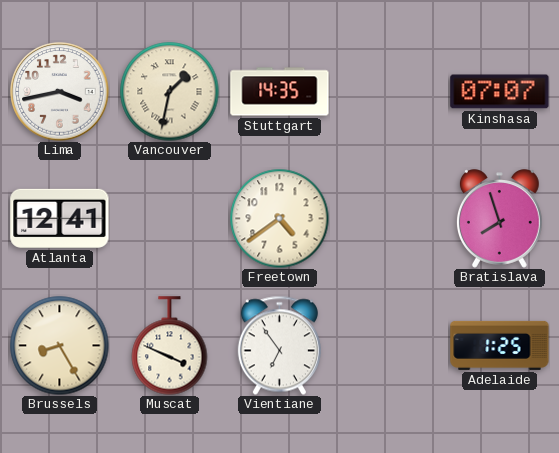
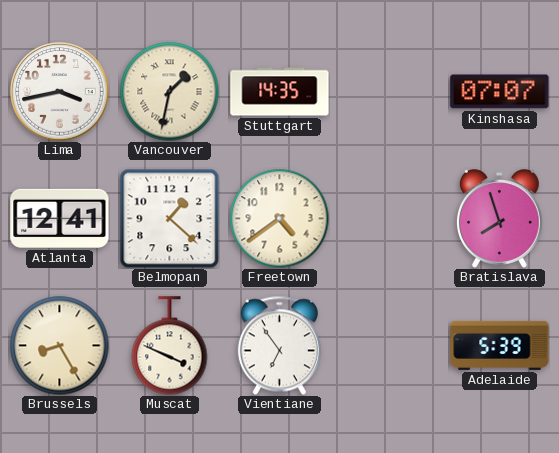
Belmopan: none -> 1:22
Adelaide: 1:25 -> 5:39
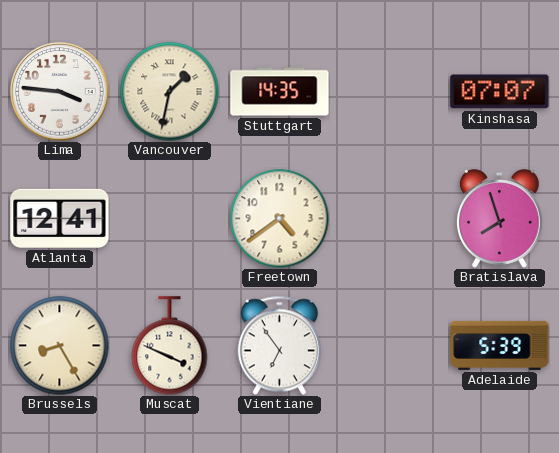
Lima: 3:43 -> 3:46
Belmopan: 1:22 -> none
